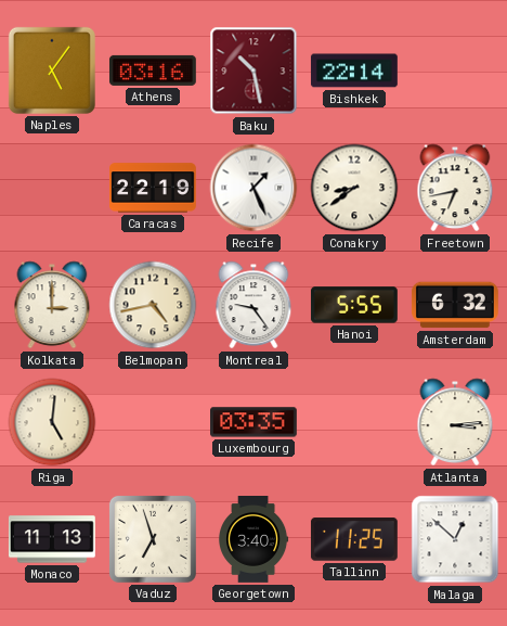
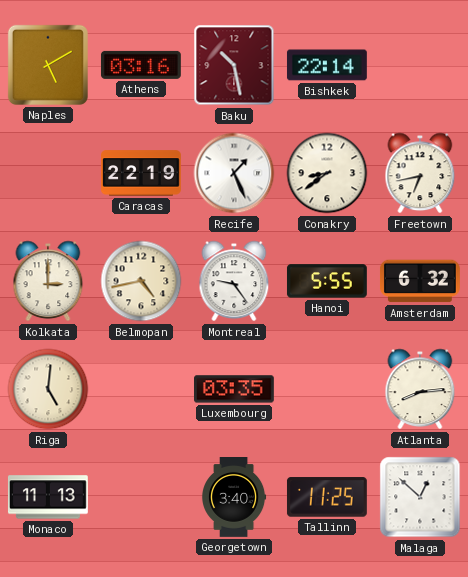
Naples: 5:06 -> 5:10
Atlanta: 3:14 -> 8:14
Vaduz: 6:57 -> none
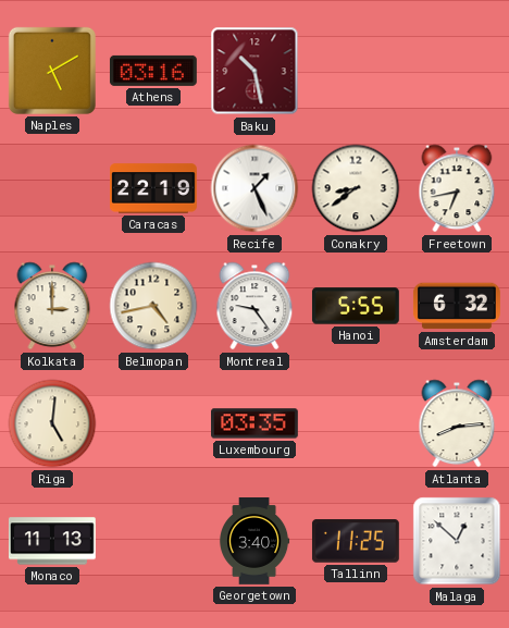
Bishkek: 22:14 -> none
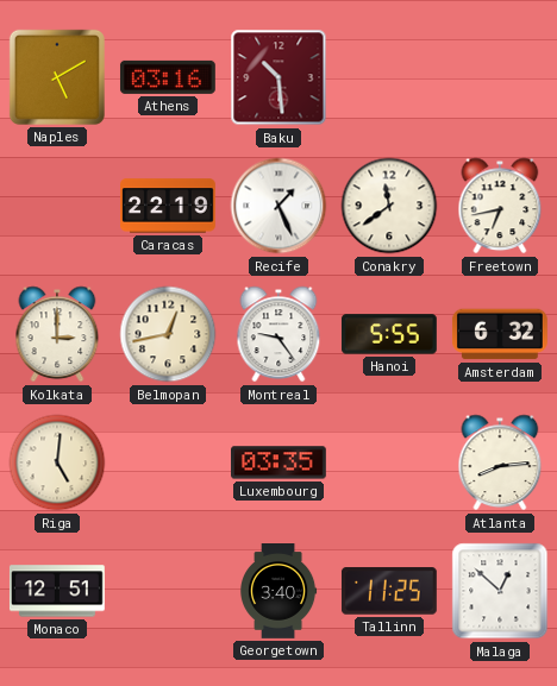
Baku: 10:28 -> 10:29
Conakry: 8:39 -> 11:39
Belmopan: 4:43 -> 12:43
Monaco: 11:13 -> 12:51
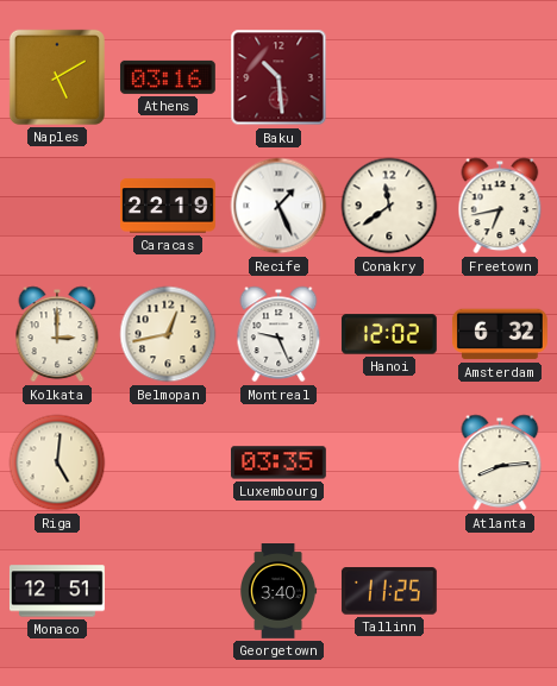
Montreal: 9:24 -> 9:26
Hanoi: 5:55 -> 12:02
Malaga: 12:52 -> none
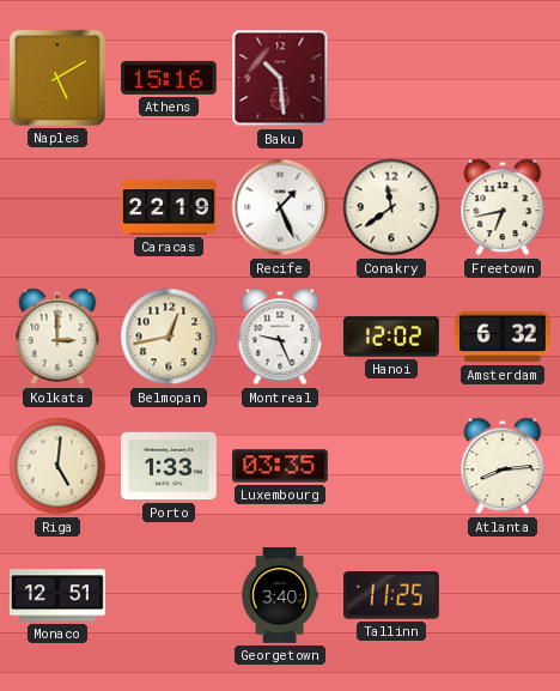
Athens: 03:16 -> 15:16
Porto: none -> 1:33
